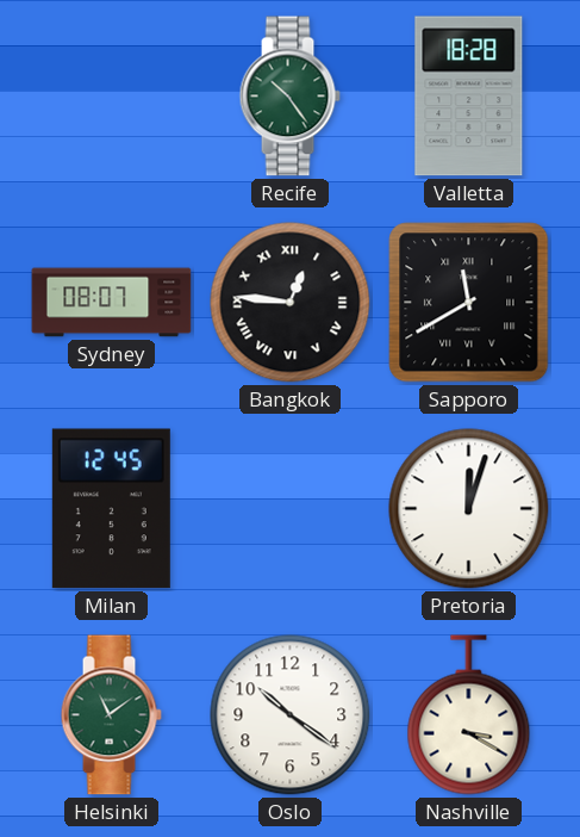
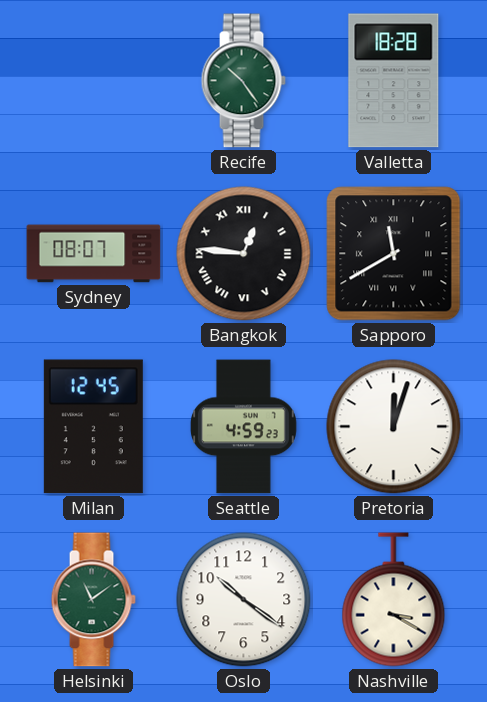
Seattle: none -> 4:59
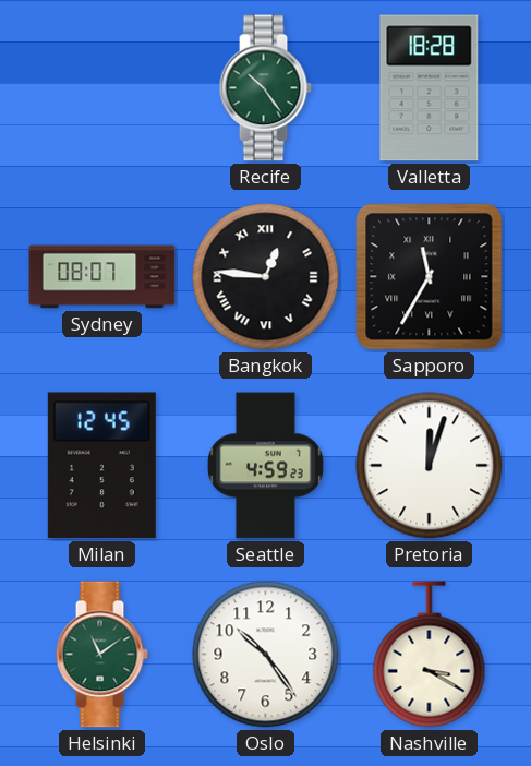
Sapporo: 11:40 -> 11:35
Oslo: 10:21 -> 10:24
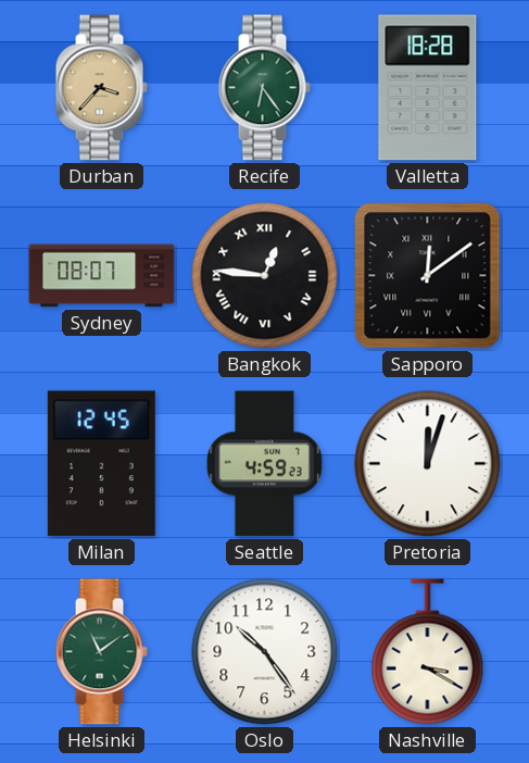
Durban: none -> 3:37
Recife: 10:24 -> 6:24
Sapporo: 11:35 -> 12:09
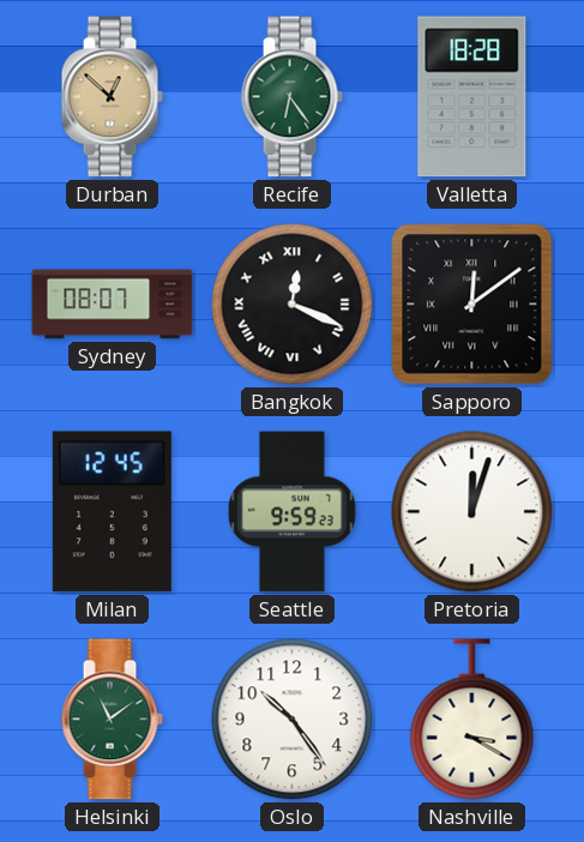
Durban: 3:37 -> 12:52
Bangkok: 12:46 -> 12:19
Seattle: 4:59 -> 9:59
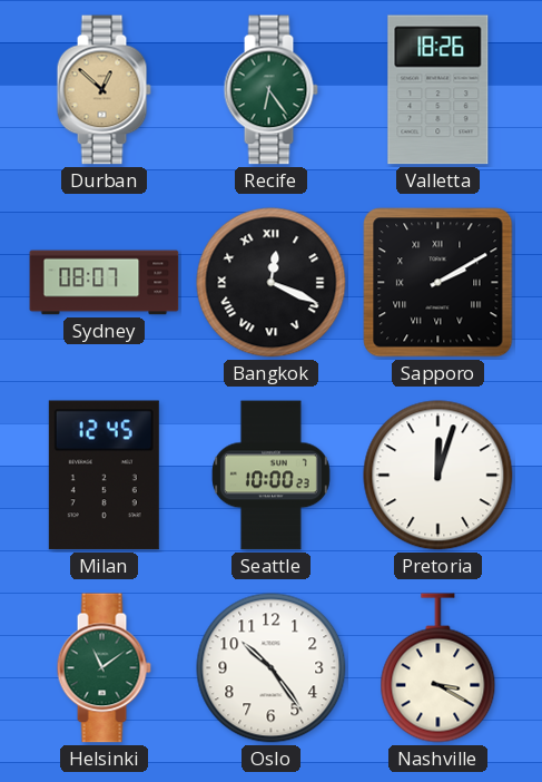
Valletta: 18:28 -> 18:26
Sapporo: 12:09 -> 2:10
Seattle: 9:59 -> 10:00
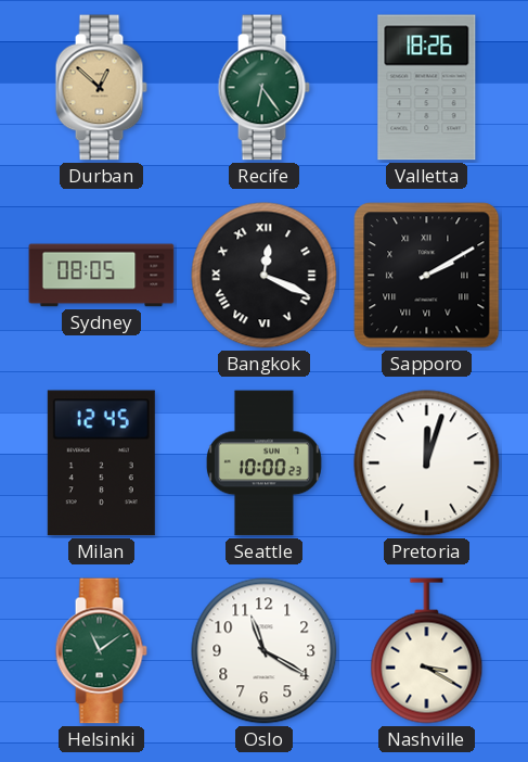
Sydney: 08:07 -> 08:05
Oslo: 10:24 -> 11:20
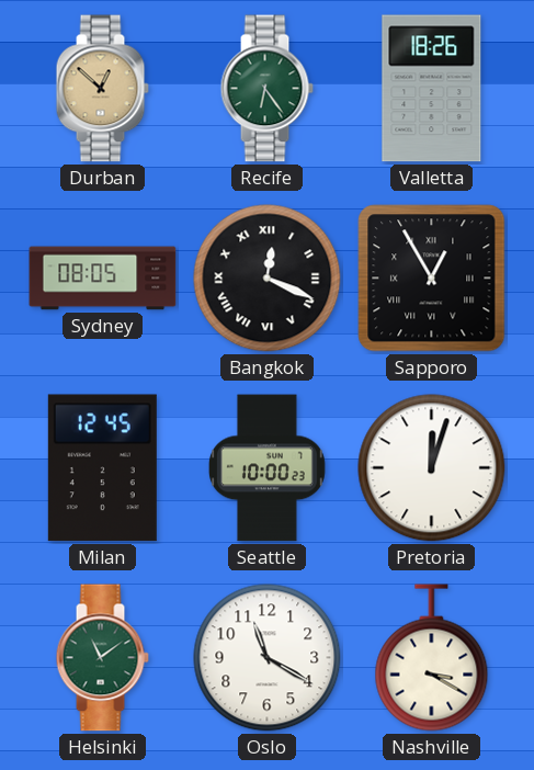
Sapporo: 2:10 -> 12:55
